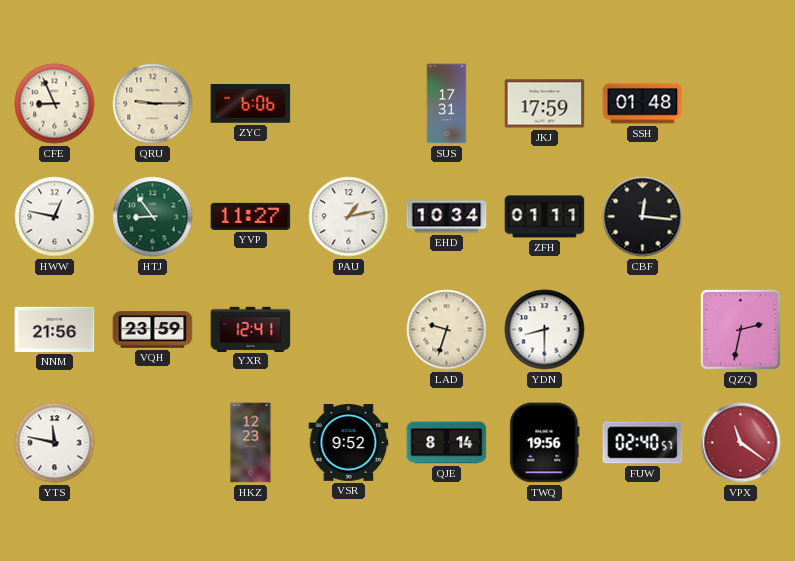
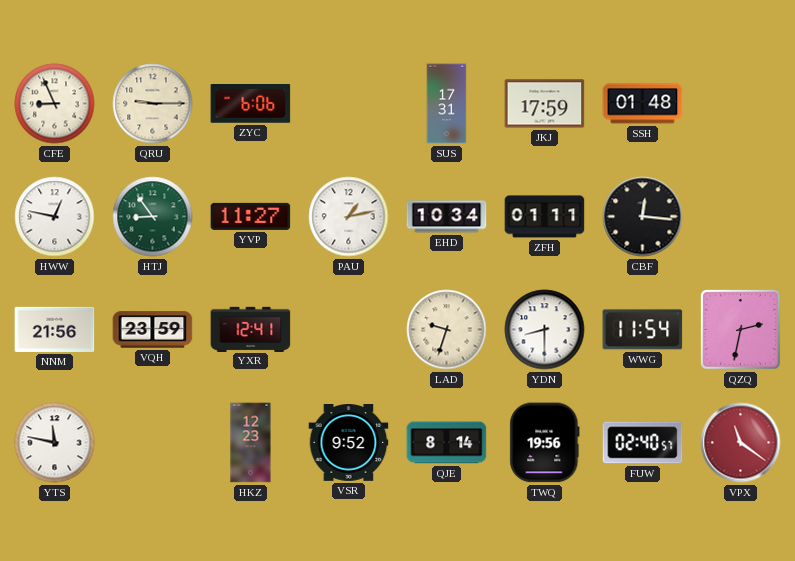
WWG: none -> 11:54
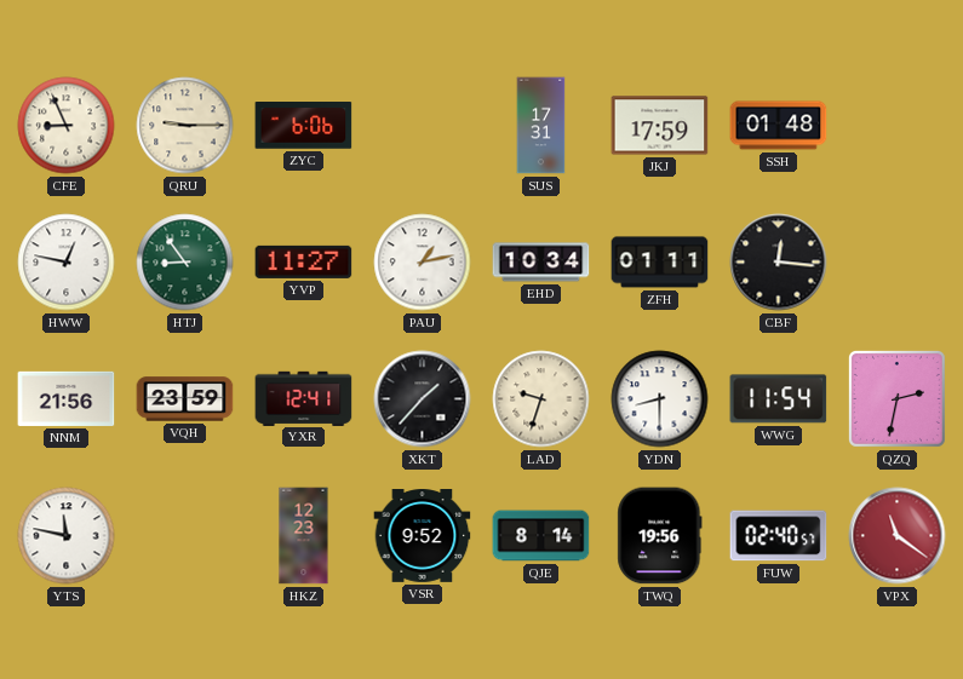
XKT: none -> 1:37
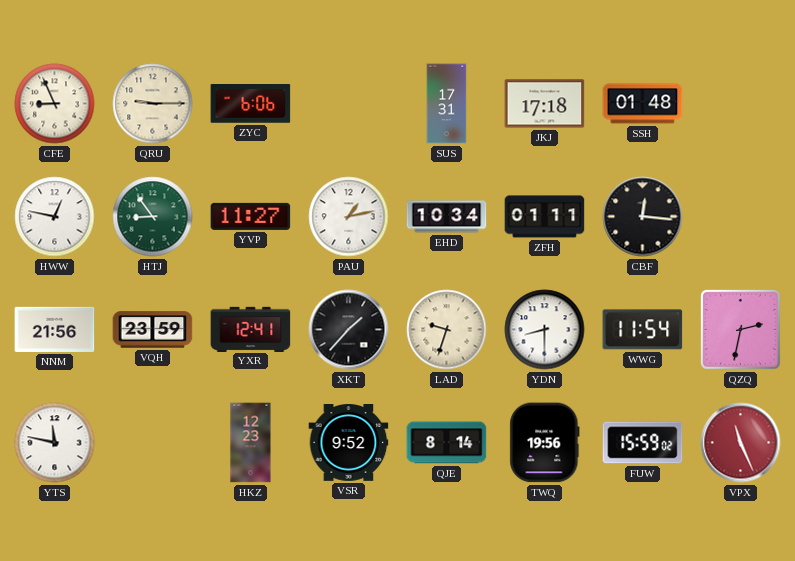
JKJ: 17:59 -> 17:18
FUW: 02:40 -> 15:59
VPX: 11:21 -> 11:26
